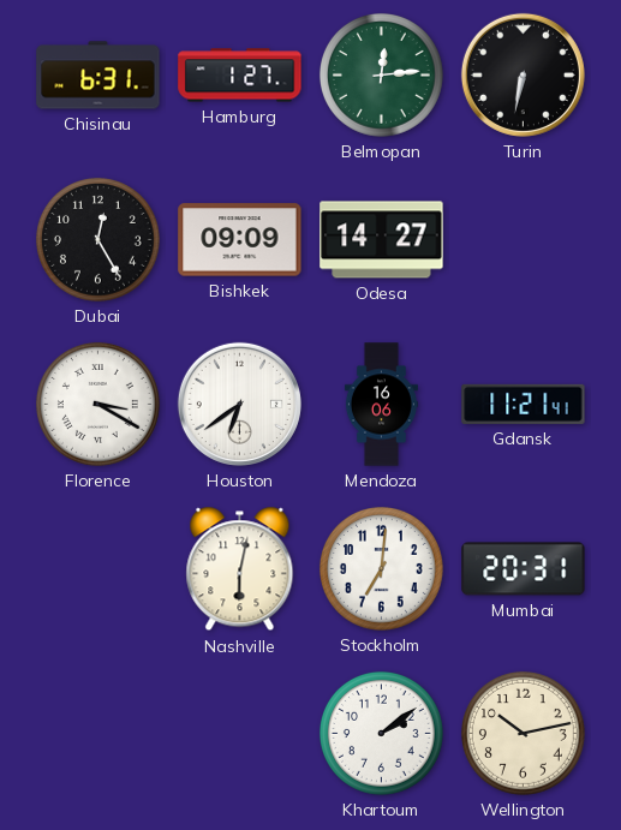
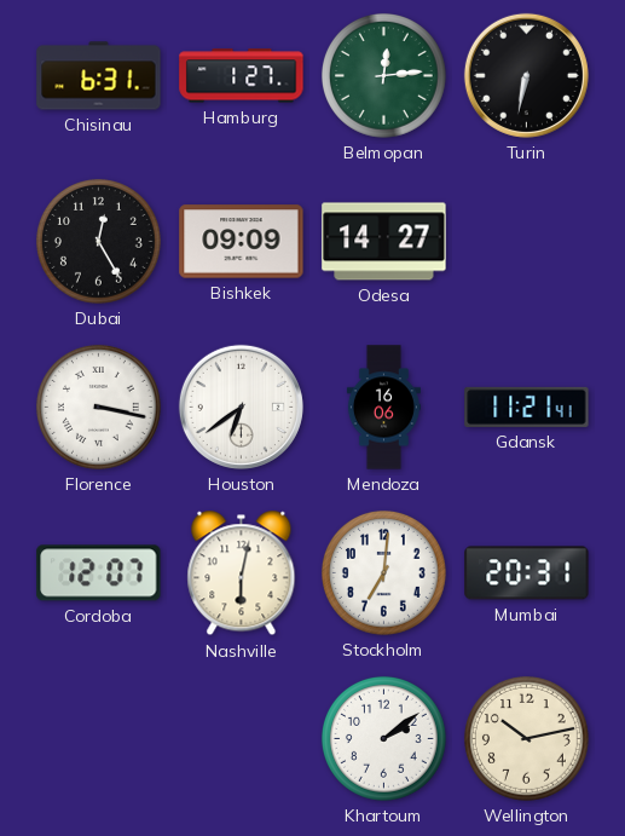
Florence: 3:20 -> 3:17
Cordoba: none -> 12:07
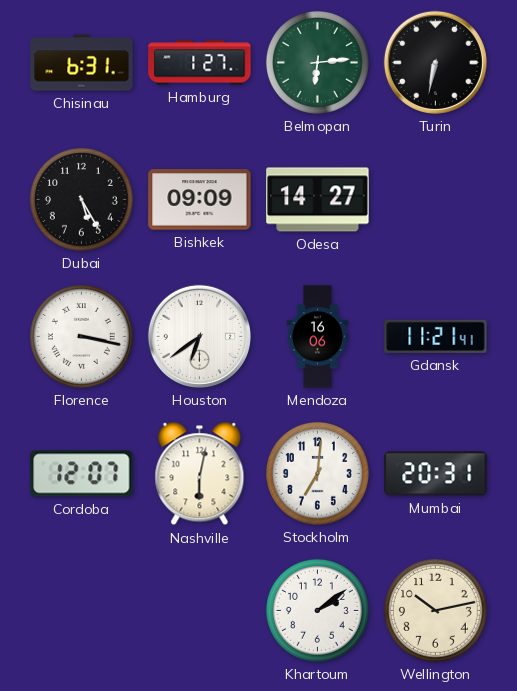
Belmopan: 12:14 -> 6:14
Dubai: 12:25 -> 5:25
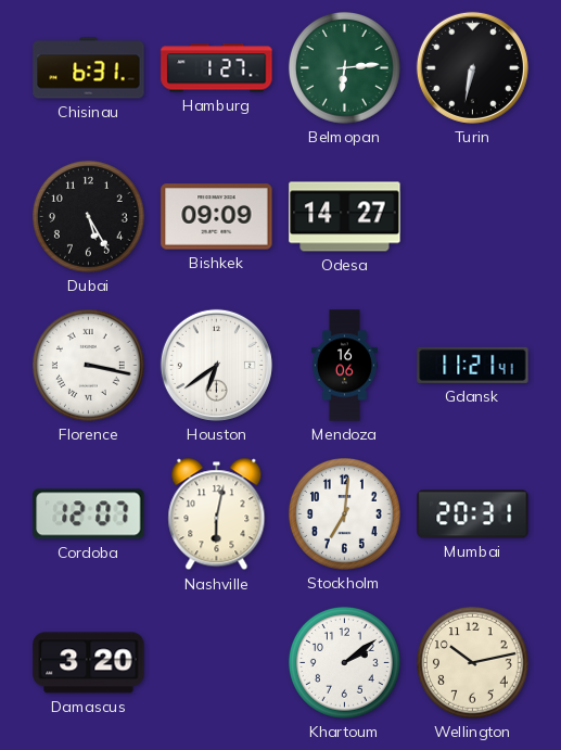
Damascus: none -> 3:20
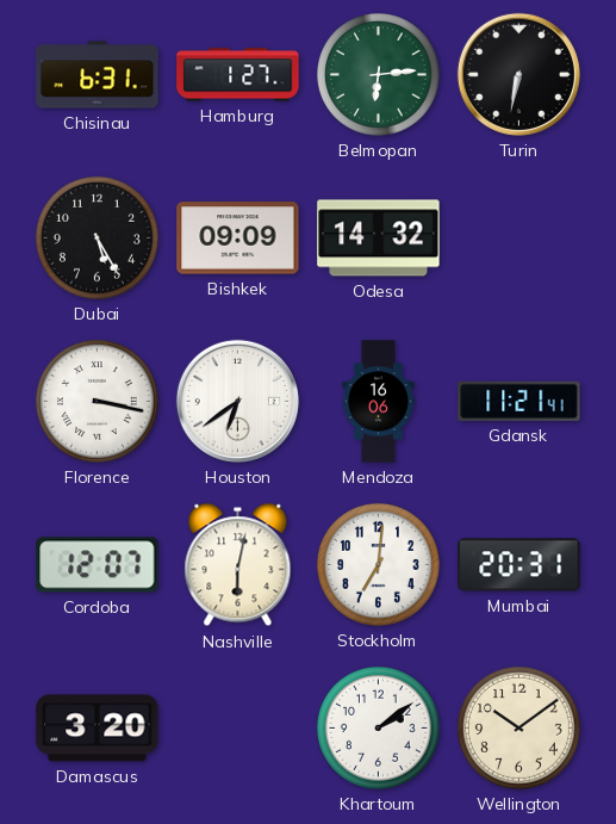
Odesa: 14:27 -> 14:32
Wellington: 10:13 -> 10:09
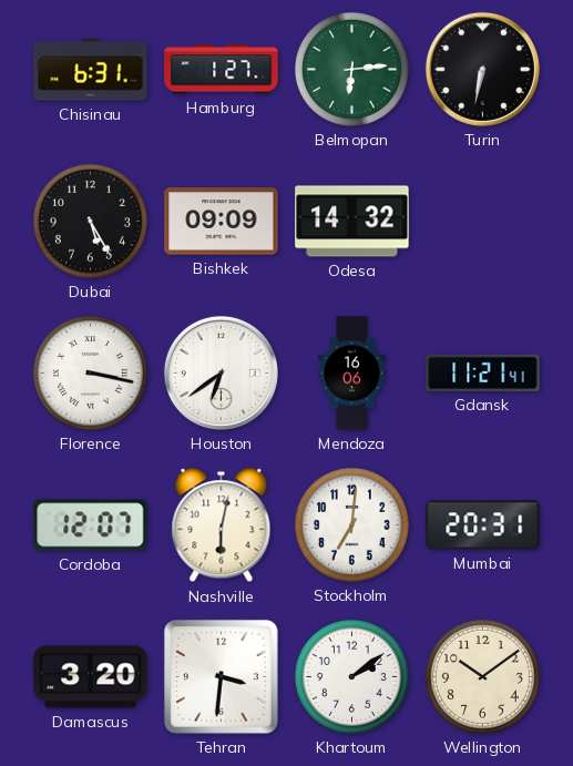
Tehran: none -> 3:31
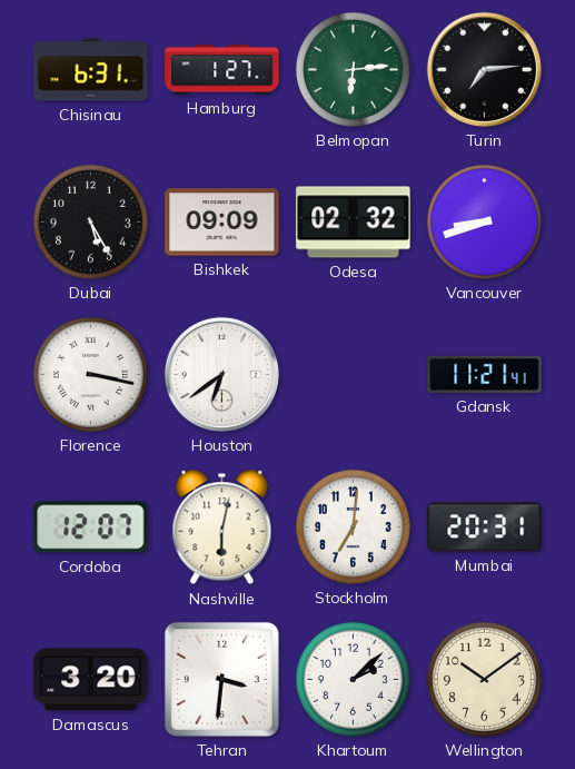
Turin: 6:32 -> 7:14
Odesa: 14:32 -> 02:32
Vancouver: none -> 8:42
Mendoza: 16:06 -> none
Khartoum: 2:09 -> 2:08
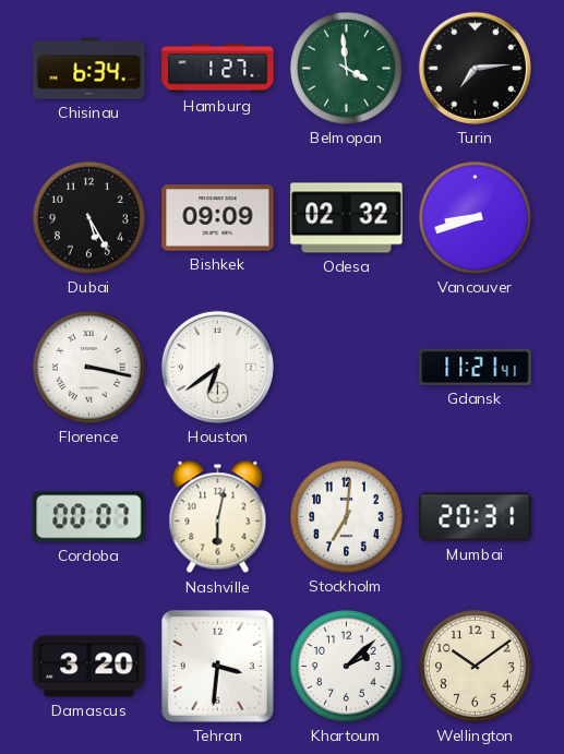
Chisinau: 6:31 -> 6:34
Belmopan: 6:14 -> 3:59
Cordoba: 12:07 -> 00:07
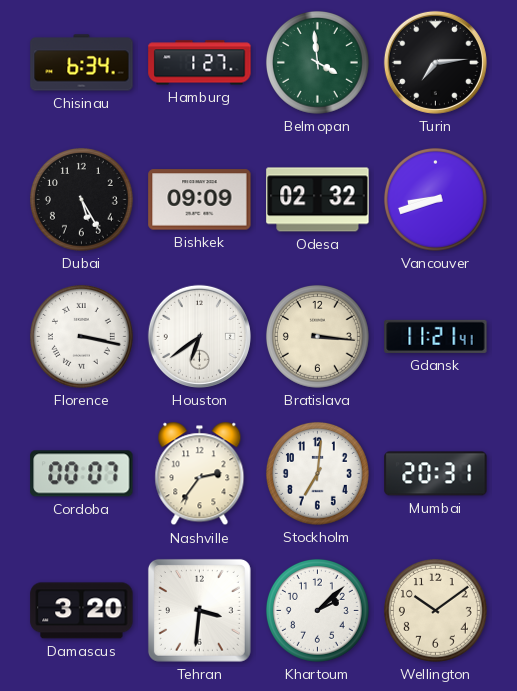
Bratislava: none -> 3:16
Nashville: 6:02 -> 2:36
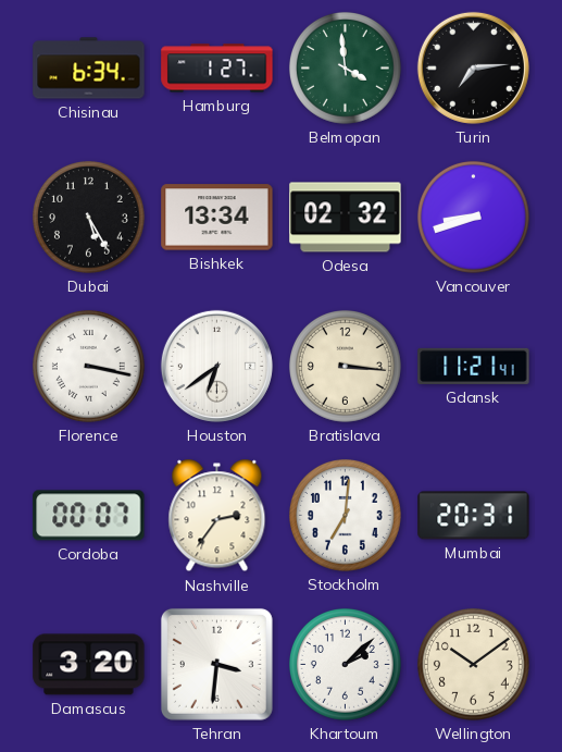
Bishkek: 09:09 -> 13:34
